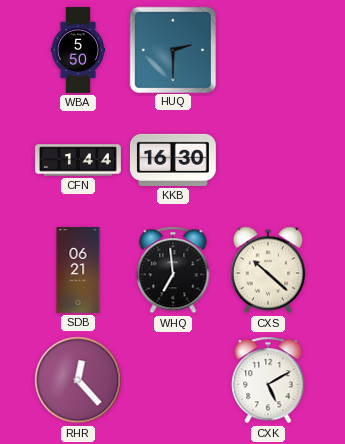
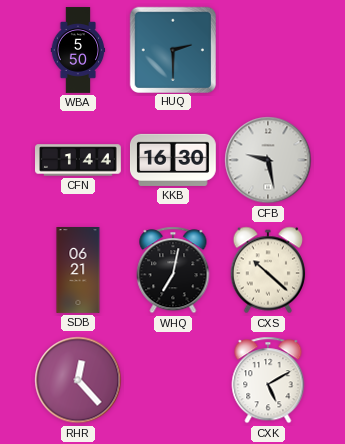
CFB: none -> 9:28
WHQ: 6:59 -> 7:02
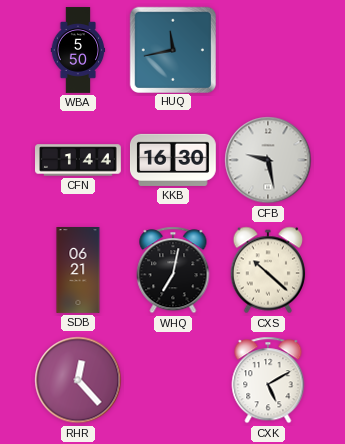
HUQ: 2:30 -> 11:43
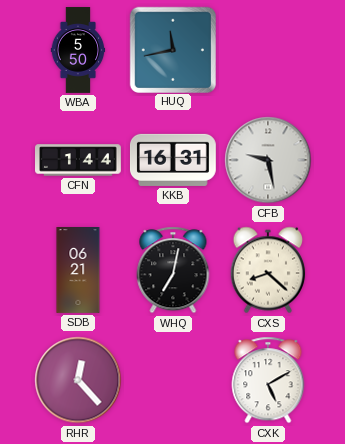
KKB: 16:30 -> 16:31
CXS: 10:22 -> 8:22
